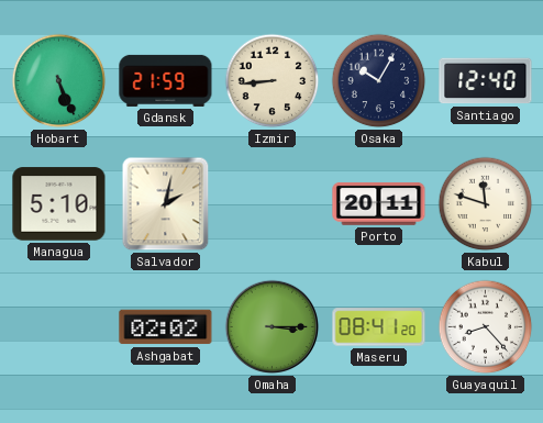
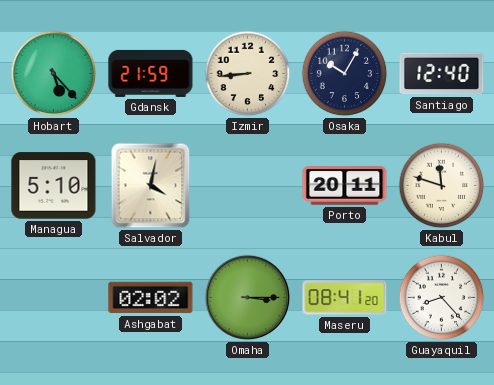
Hobart: 5:26 -> 5:23
Salvador: 2:02 -> 4:02
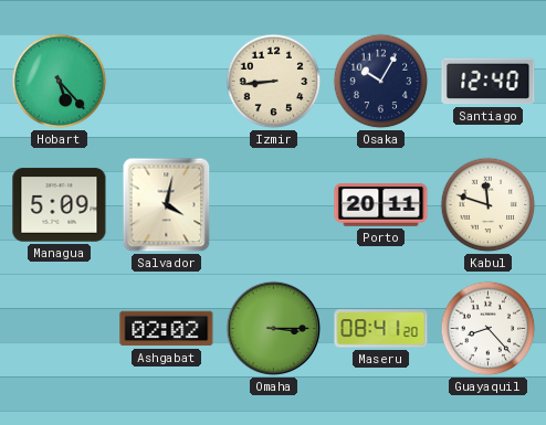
Gdansk: 21:59 -> none
Managua: 5:10 -> 5:09
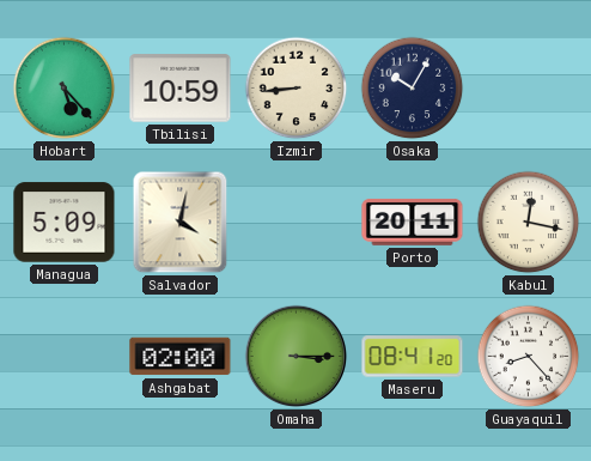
Tbilisi: none -> 10:59
Santiago: 12:40 -> none
Kabul: 11:48 -> 12:17
Ashgabat: 02:02 -> 02:00
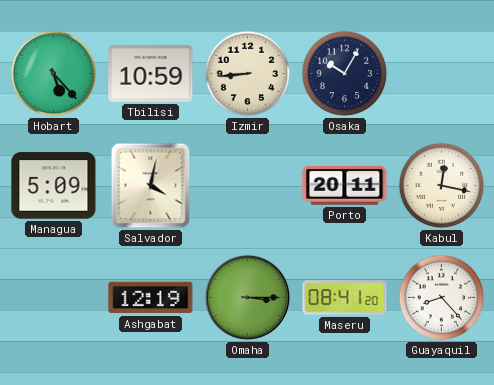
Ashgabat: 02:00 -> 12:19
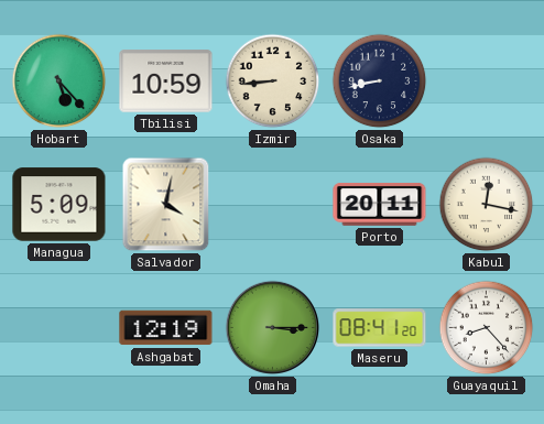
Osaka: 10:05 -> 8:43
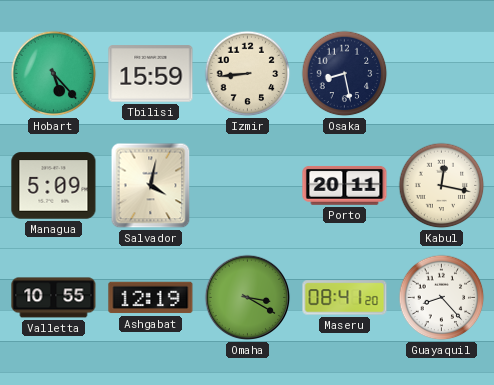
Tbilisi: 10:59 -> 15:59
Osaka: 8:43 -> 8:28
Valletta: none -> 10:55
Omaha: 3:15 -> 3:20
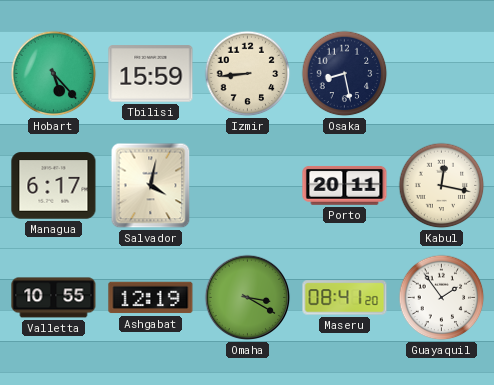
Managua: 5:09 -> 6:17
Guayaquil: 8:23 -> 1:54
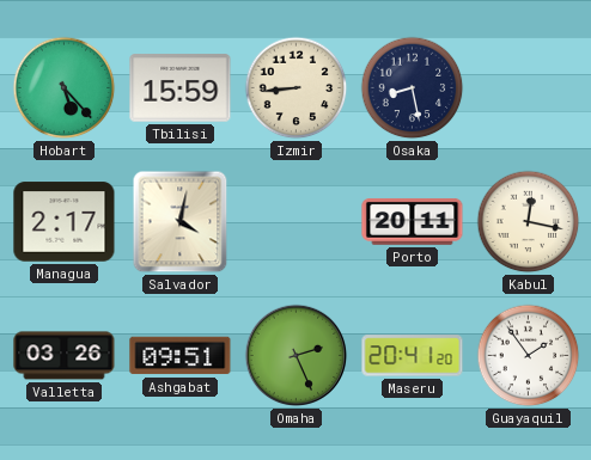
Managua: 6:17 -> 2:17
Valletta: 10:55 -> 03:26
Ashgabat: 12:19 -> 09:51
Omaha: 3:20 -> 2:26
Maseru: 08:41 -> 20:41
